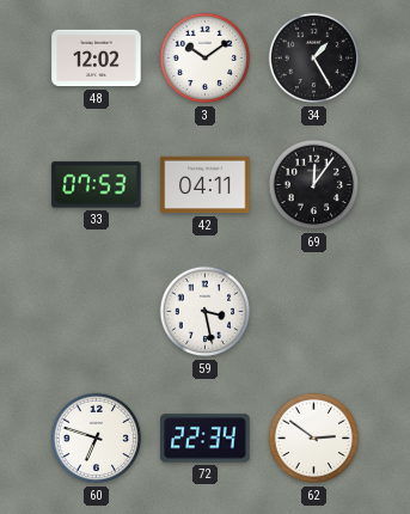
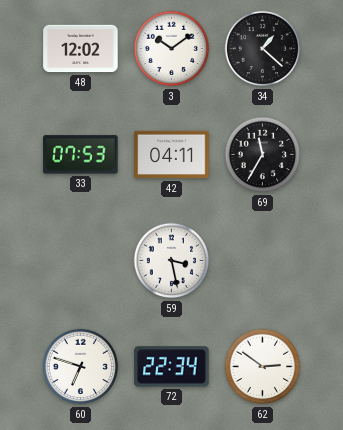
34: 1:25 -> 1:22
69: 12:06 -> 11:35
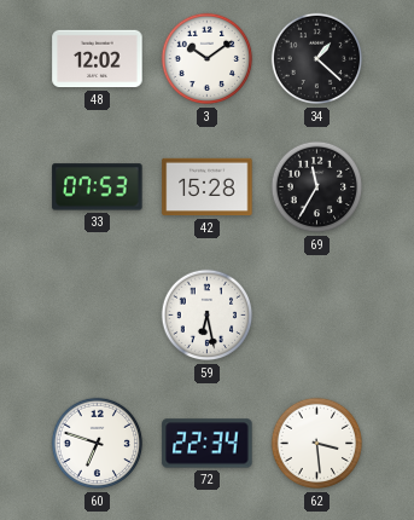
42: 04:11 -> 15:28
59: 3:28 -> 6:28
62: 2:51 -> 3:29
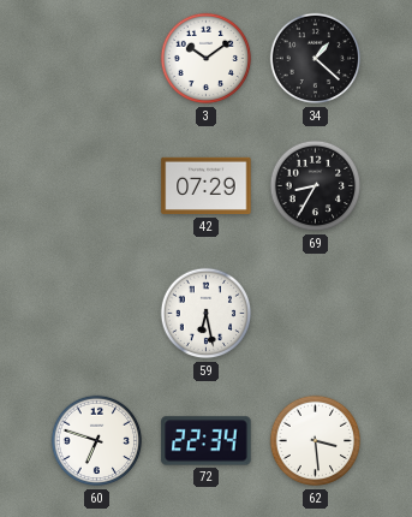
48: 12:02 -> none
33: 07:53 -> none
42: 15:28 -> 07:29
69: 11:35 -> 8:35
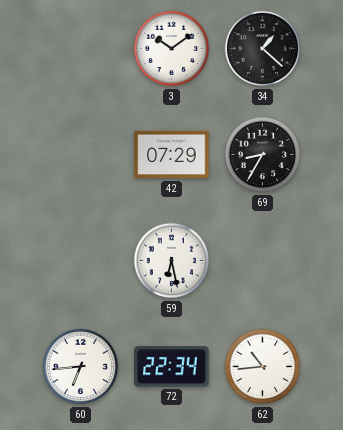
60: 6:48 -> 6:44
62: 3:29 -> 10:44
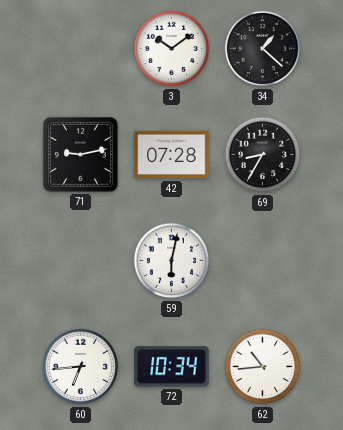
71: none -> 9:13
42: 07:29 -> 07:28
59: 6:28 -> 6:02
72: 22:34 -> 10:34
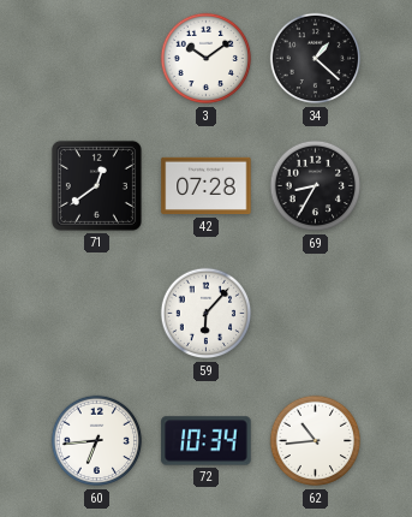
71: 9:13 -> 12:39
59: 6:02 -> 6:07
